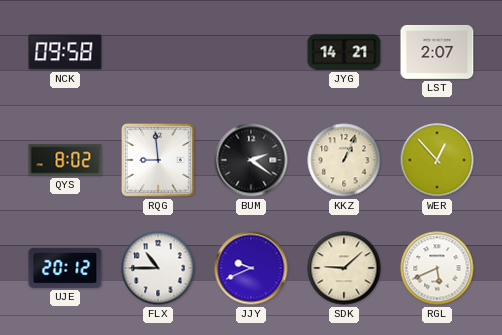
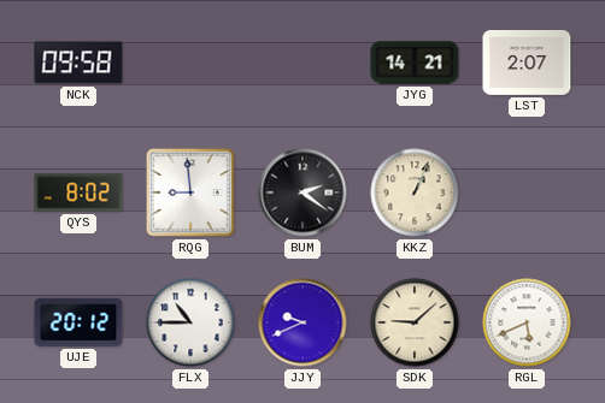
WER: 12:53 -> none
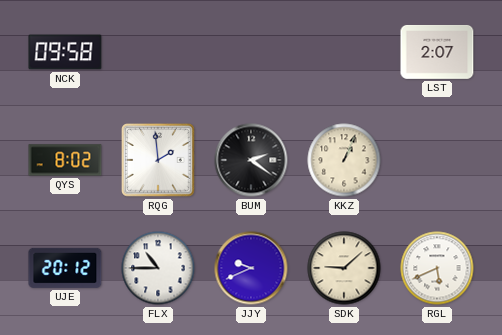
JYG: 14:21 -> none
RQG: 8:59 -> 1:59
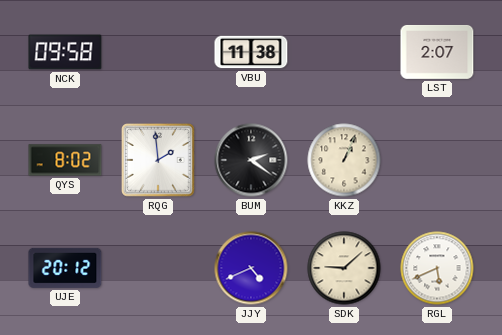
VBU: none -> 11:38
FLX: 10:45 -> none
JJY: 9:41 -> 4:41
